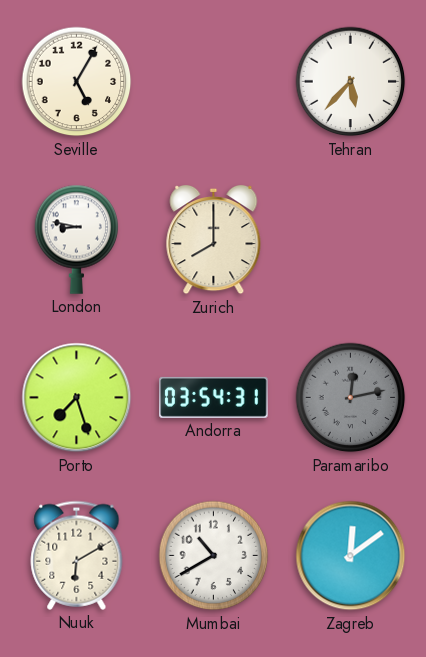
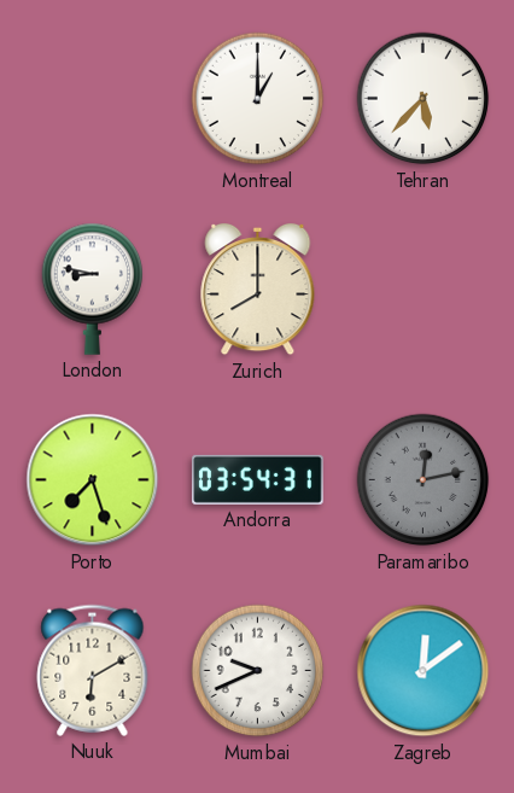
Seville: 5:05 -> none
Montreal: none -> 1:00
Mumbai: 10:40 -> 9:41
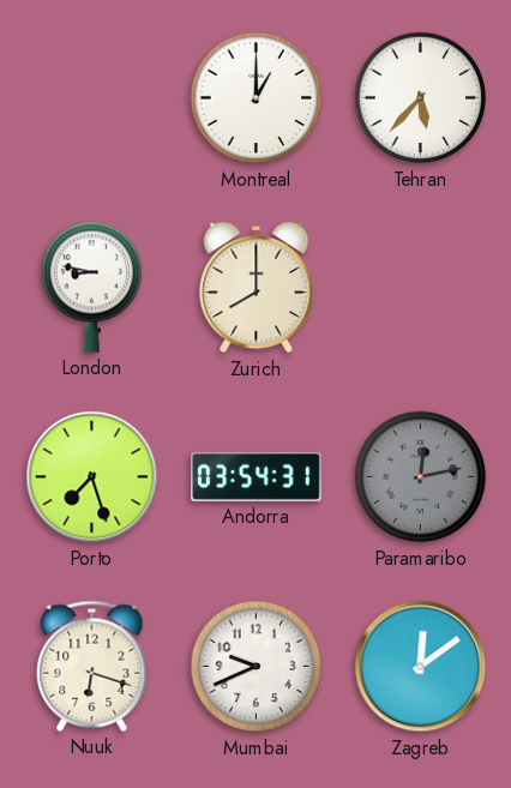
Nuuk: 6:10 -> 6:18
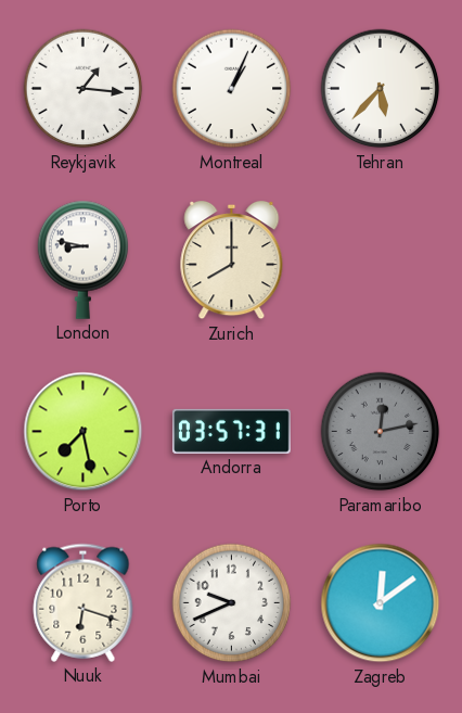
Reykjavik: none -> 1:16
Montreal: 1:00 -> 1:04
Porto: 7:27 -> 7:28
Andorra: 03:54 -> 03:57
